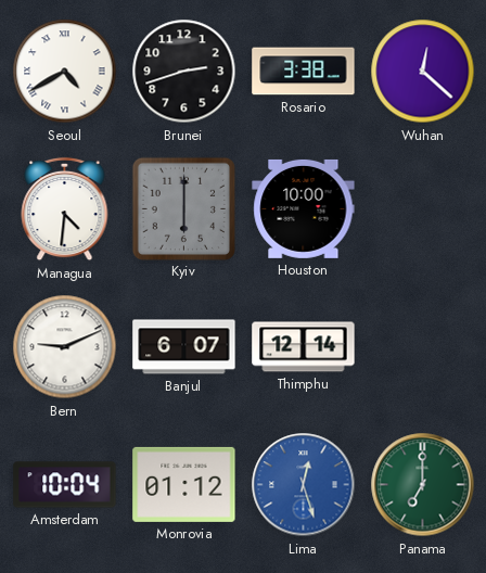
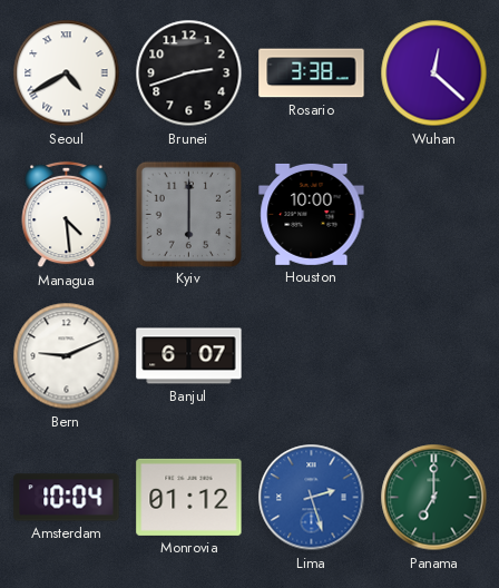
Managua: 4:31 -> 4:29
Thimphu: 12:14 -> none
Lima: 12:27 -> 2:27
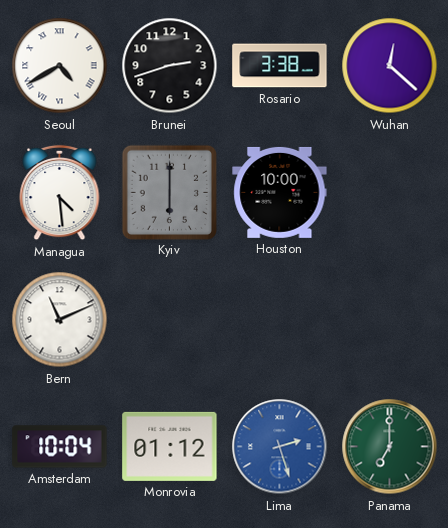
Bern: 9:11 -> 11:11
Banjul: 6:07 -> none
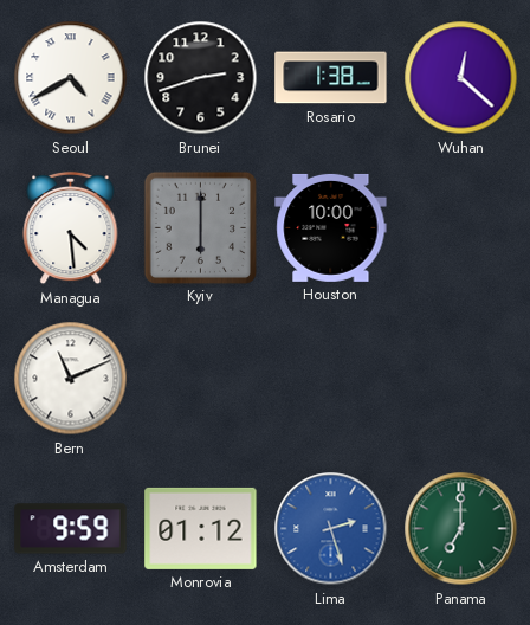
Rosario: 3:38 -> 1:38
Amsterdam: 10:04 -> 9:59
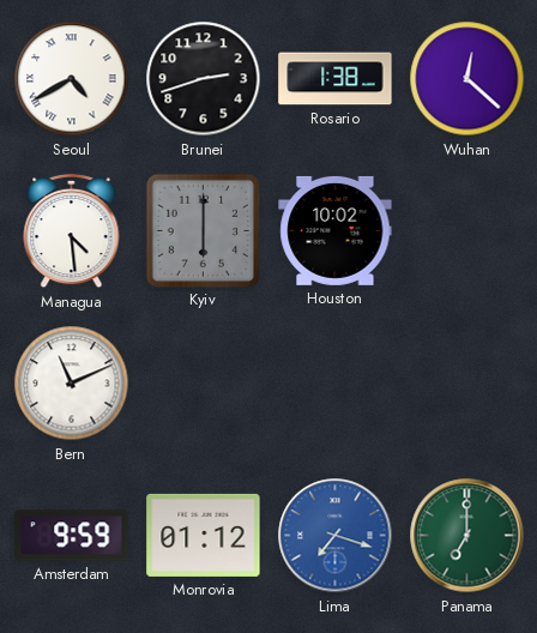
Houston: 10:00 -> 10:02
Lima: 2:27 -> 7:18
